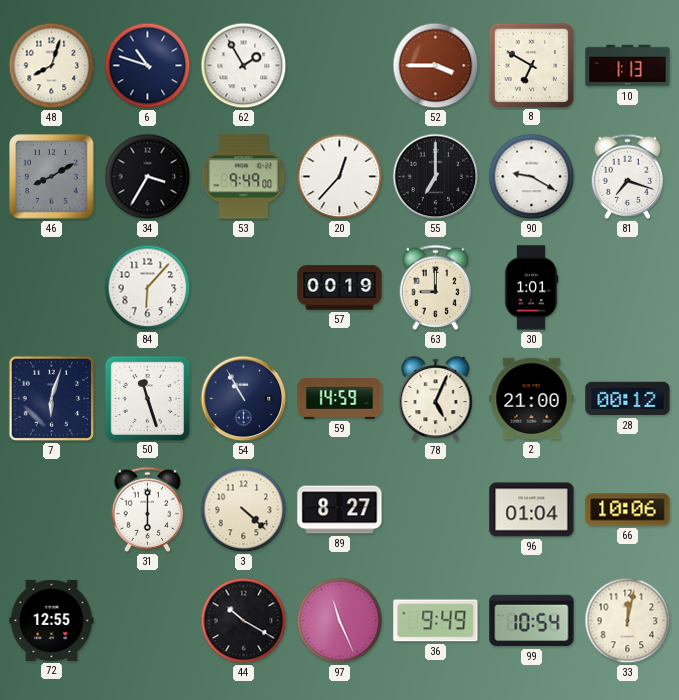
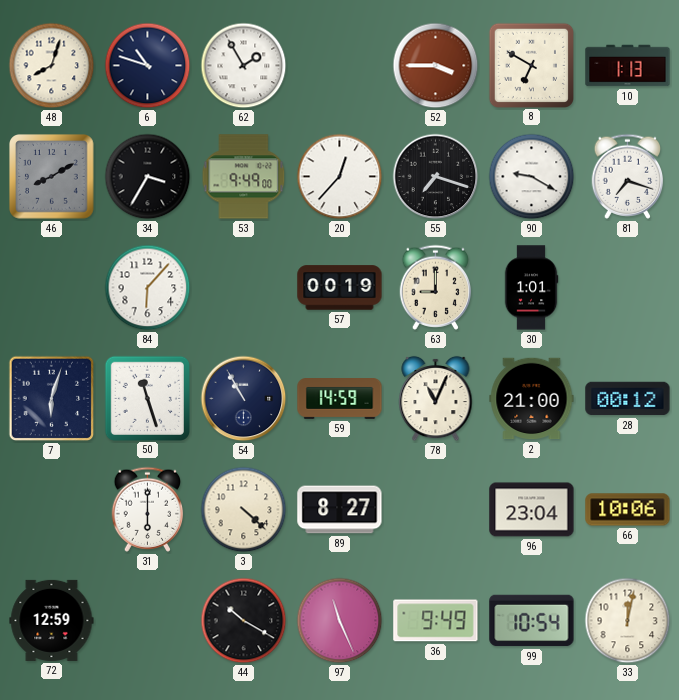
55: 7:00 -> 7:18
78: 5:04 -> 11:04
96: 01:04 -> 23:04
72: 12:55 -> 12:59
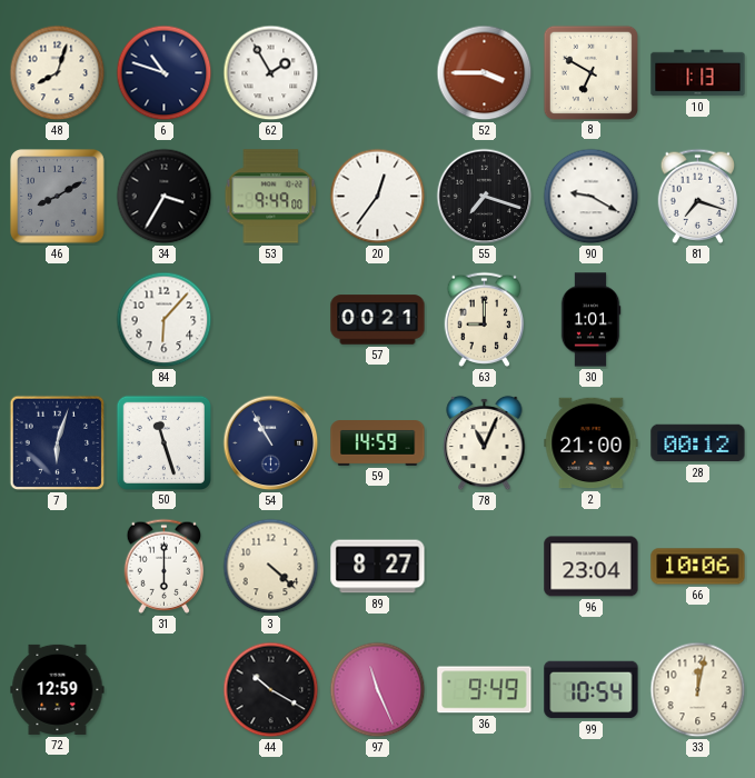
20: 12:37 -> 12:36
57: 00:19 -> 00:21
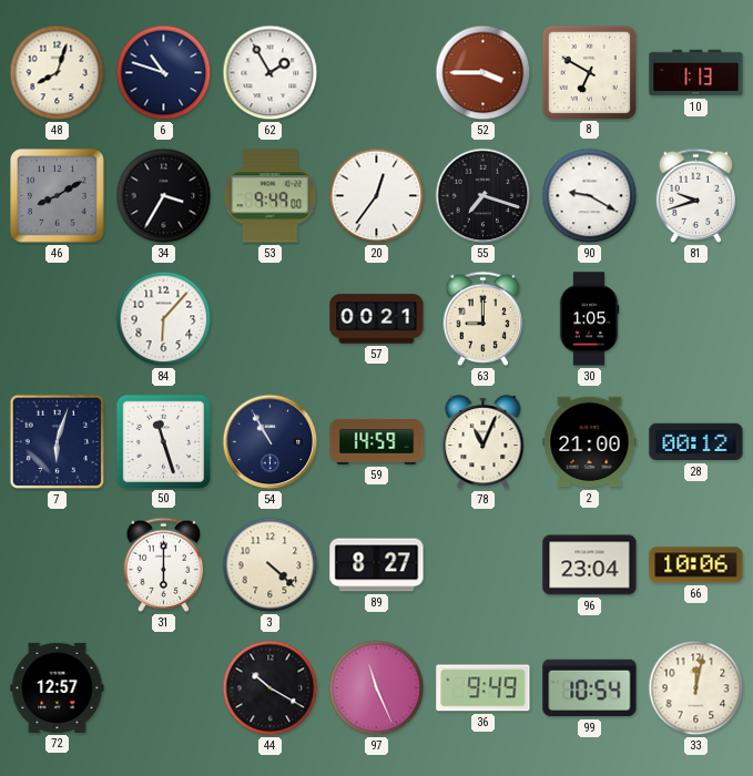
81: 7:18 -> 9:42
30: 1:01 -> 1:05
72: 12:59 -> 12:57
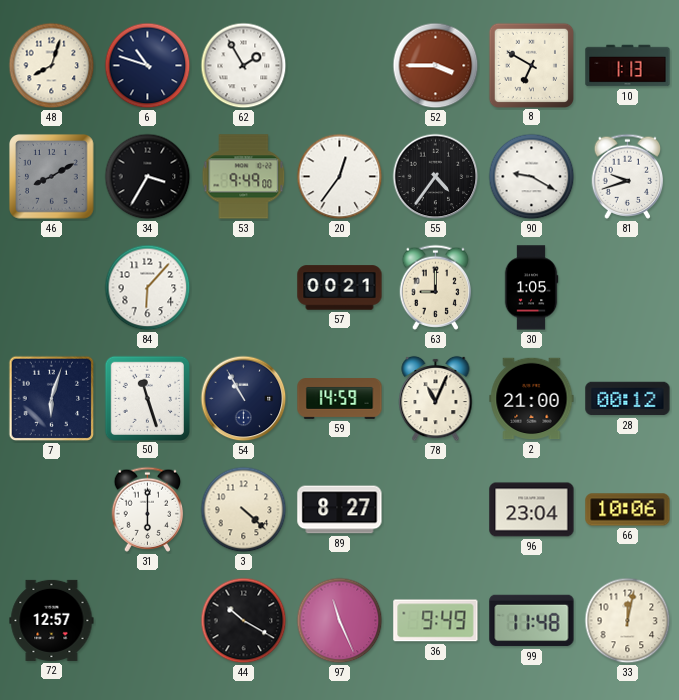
55: 7:18 -> 4:36
99: 10:54 -> 11:48
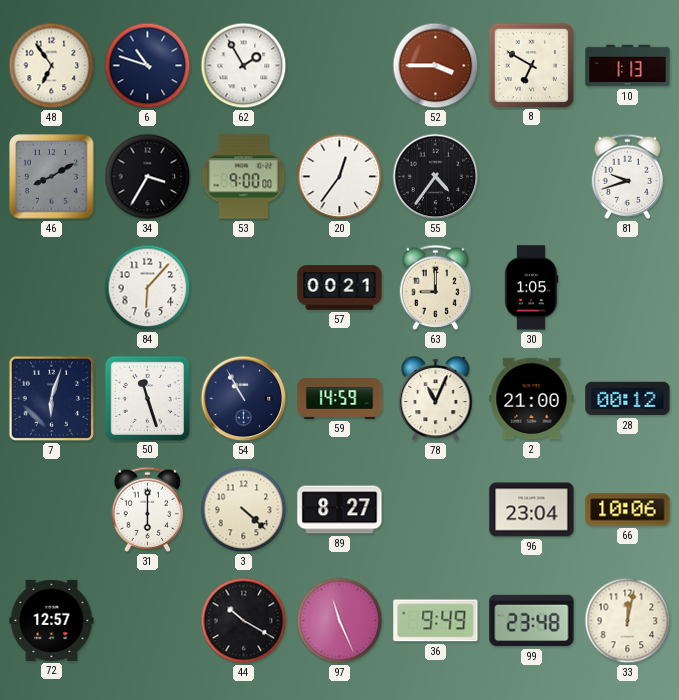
48: 8:03 -> 6:54
53: 9:49 -> 9:00
90: 9:20 -> none
99: 11:48 -> 23:48
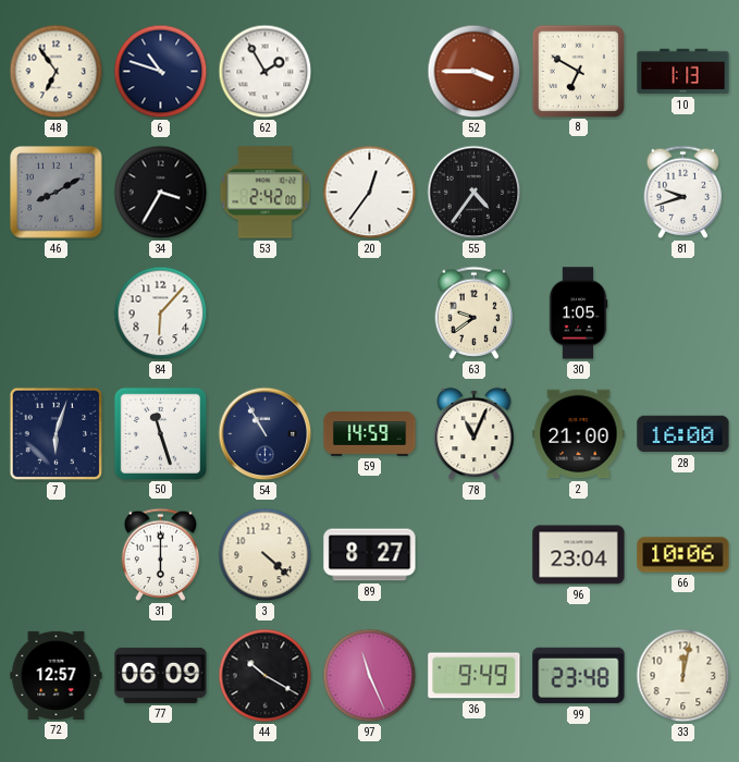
53: 9:00 -> 2:42
57: 00:21 -> none
63: 9:00 -> 9:39
28: 00:12 -> 16:00
77: none -> 06:09
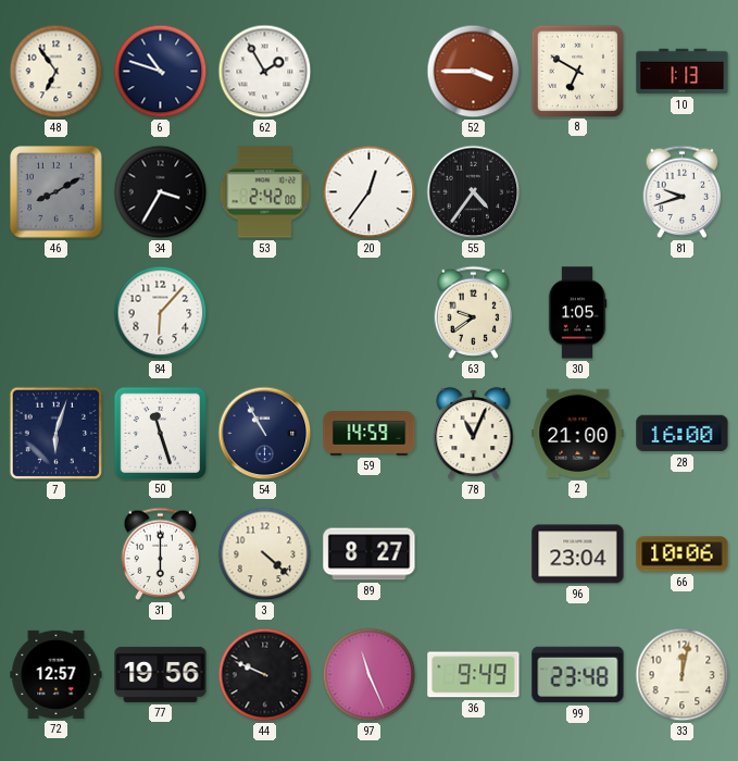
77: 06:09 -> 19:56
44: 10:20 -> 9:49
